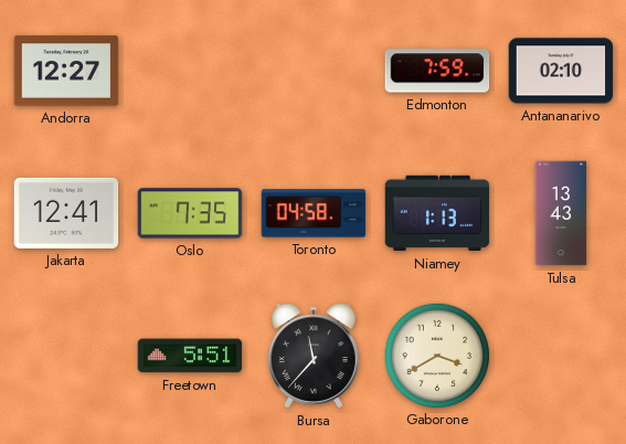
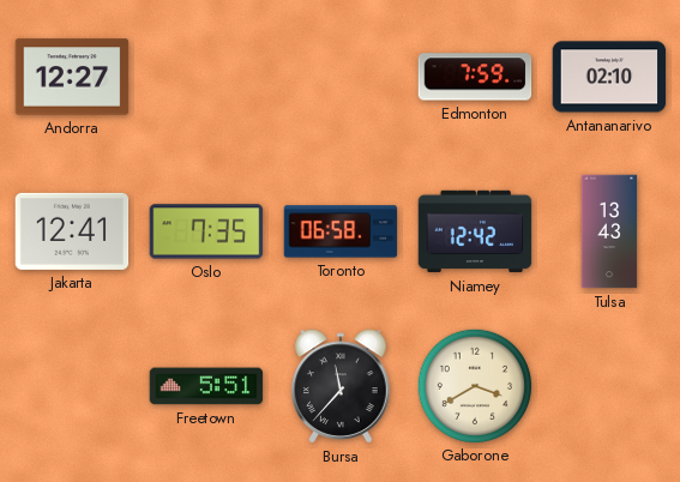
Toronto: 04:58 -> 06:58
Niamey: 1:13 -> 12:42
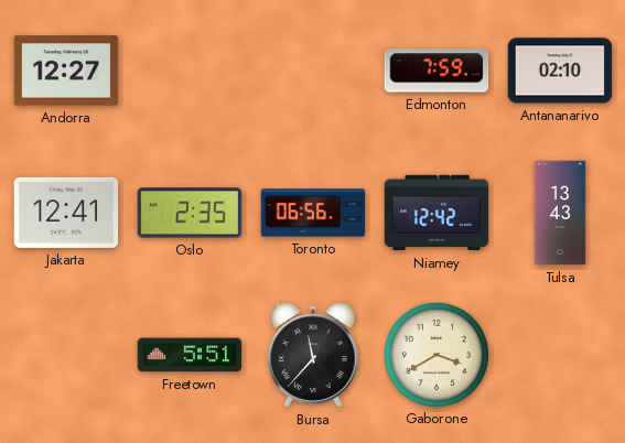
Oslo: 7:35 -> 2:35
Toronto: 06:58 -> 06:56
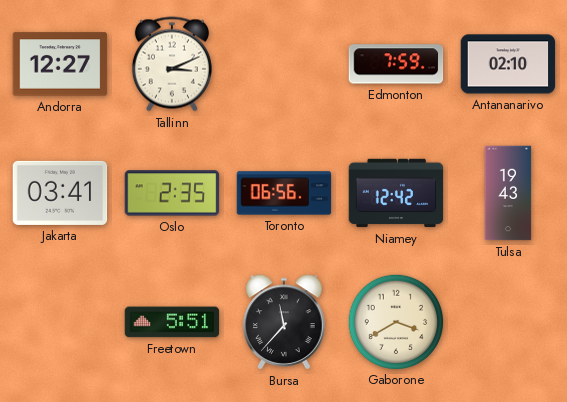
Tallinn: none -> 3:11
Jakarta: 12:41 -> 03:41
Tulsa: 13:43 -> 19:43
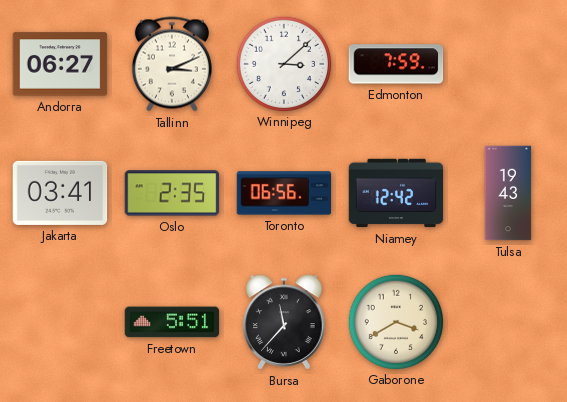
Andorra: 12:27 -> 06:27
Winnipeg: none -> 3:08
Antananarivo: 02:10 -> none
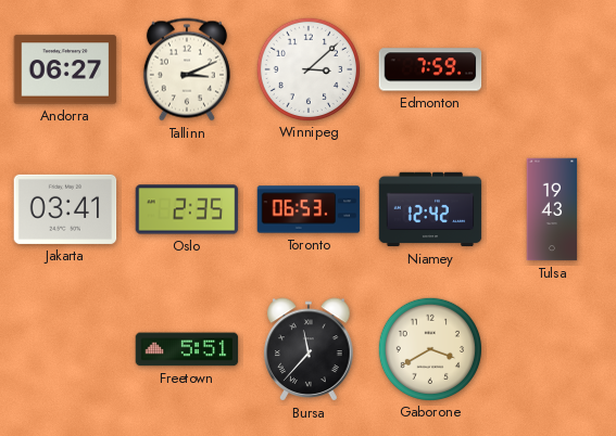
Toronto: 06:56 -> 06:53
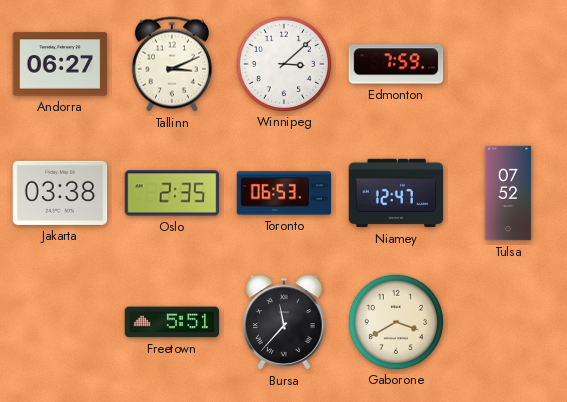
Jakarta: 03:41 -> 03:38
Niamey: 12:42 -> 12:47
Tulsa: 19:43 -> 07:52
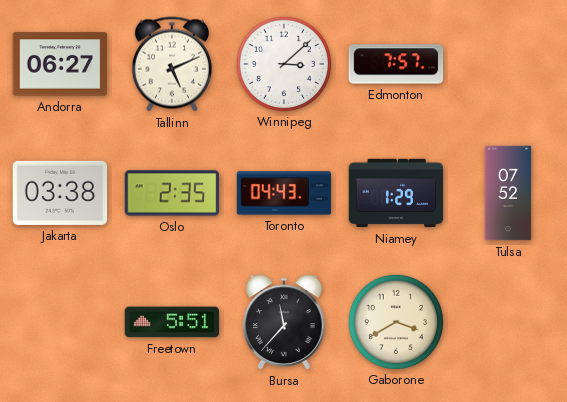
Tallinn: 3:11 -> 5:11
Edmonton: 7:59 -> 7:57
Toronto: 06:53 -> 04:43
Niamey: 12:47 -> 1:29
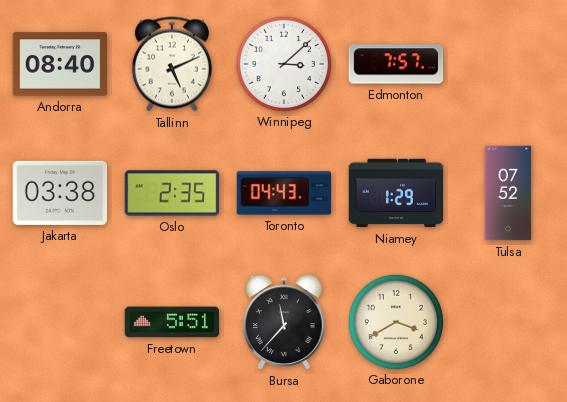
Andorra: 06:27 -> 08:40
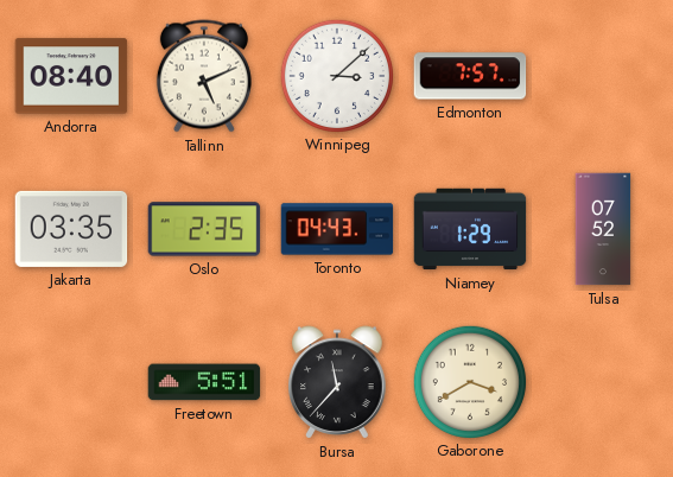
Jakarta: 03:38 -> 03:35
